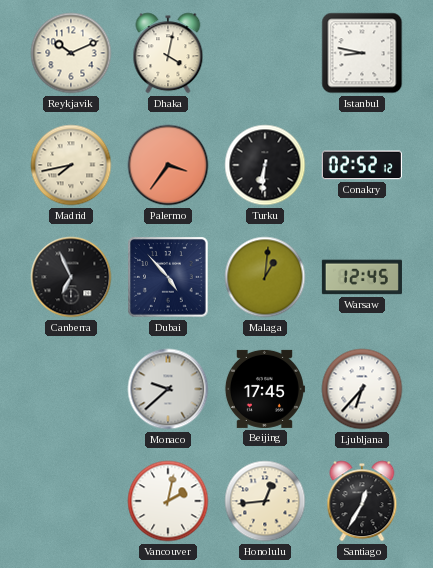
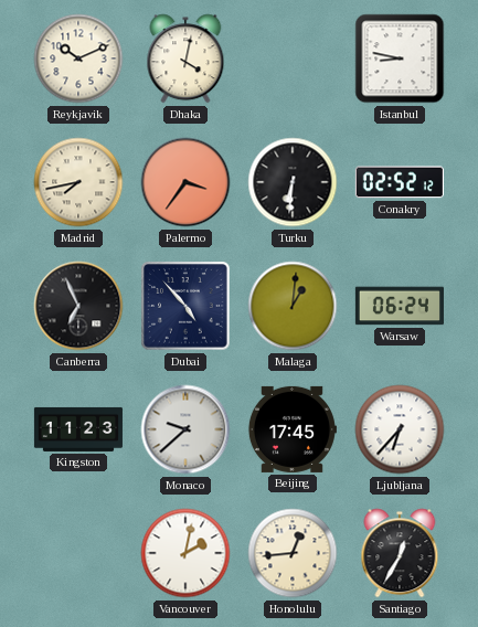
Warsaw: 12:45 -> 06:24
Kingston: none -> 11:23
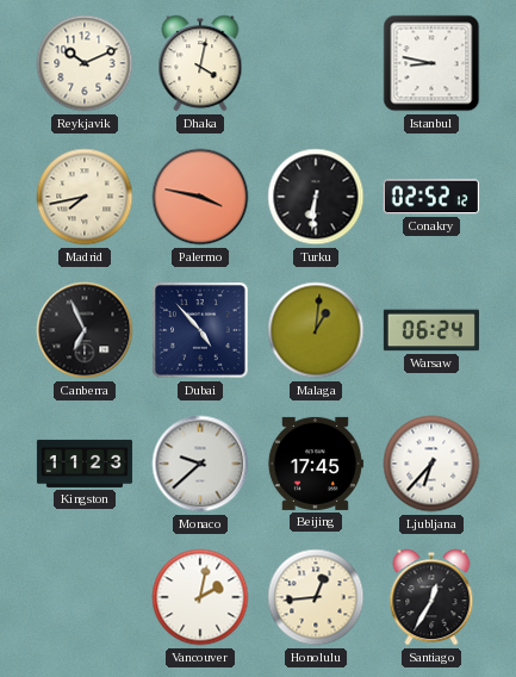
Palermo: 3:36 -> 3:47
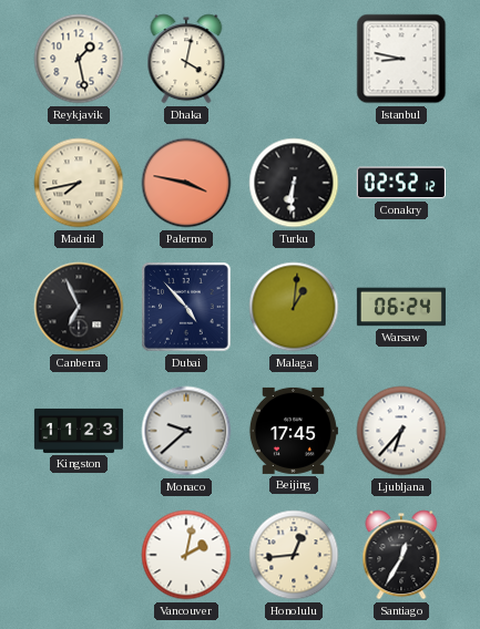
Reykjavik: 10:11 -> 1:28
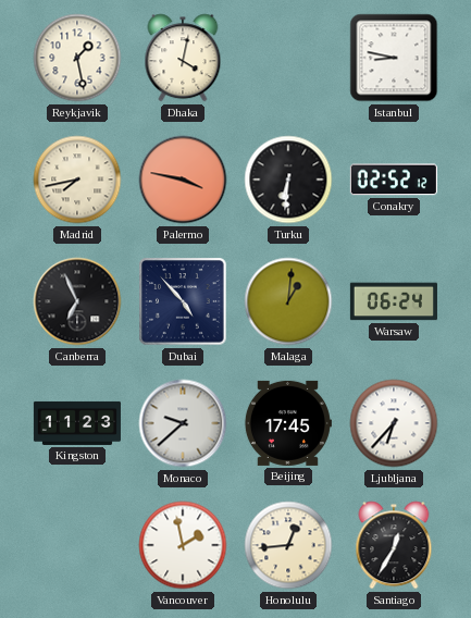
Vancouver: 2:02 -> 1:58
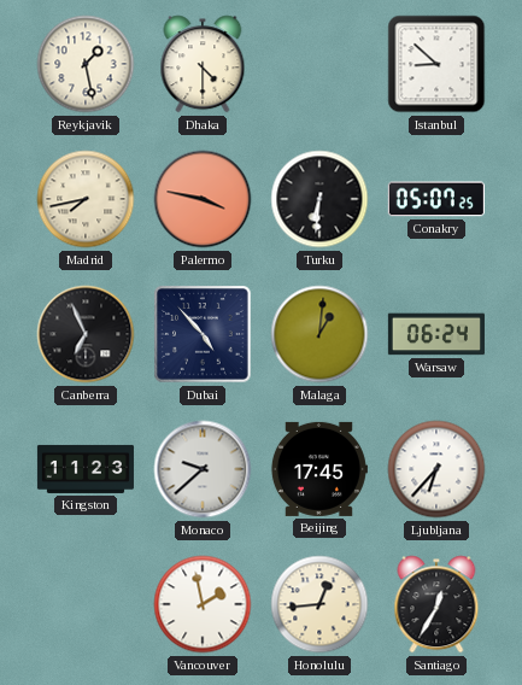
Dhaka: 4:02 -> 4:30
Istanbul: 8:47 -> 8:52
Conakry: 02:52 -> 05:07
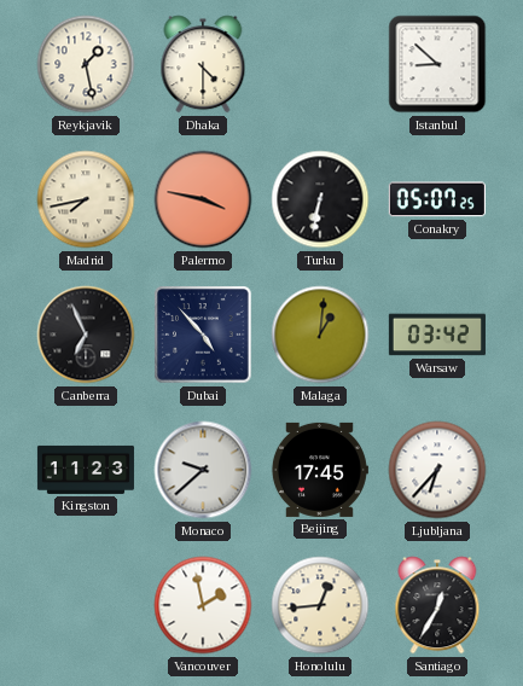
Turku: 6:31 -> 6:32
Warsaw: 06:24 -> 03:42
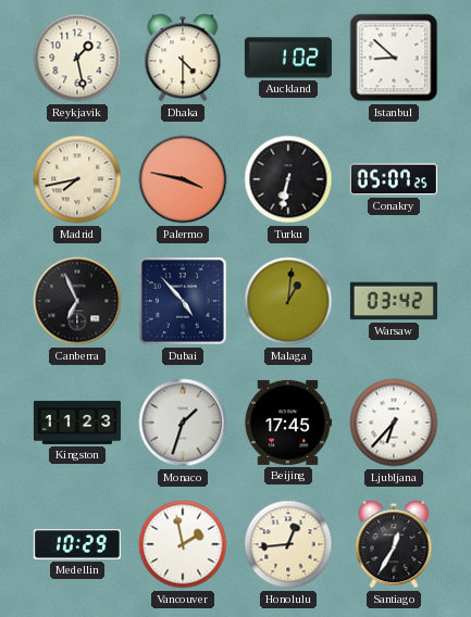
Auckland: none -> 1:02
Monaco: 9:38 -> 1:33
Medellin: none -> 10:29
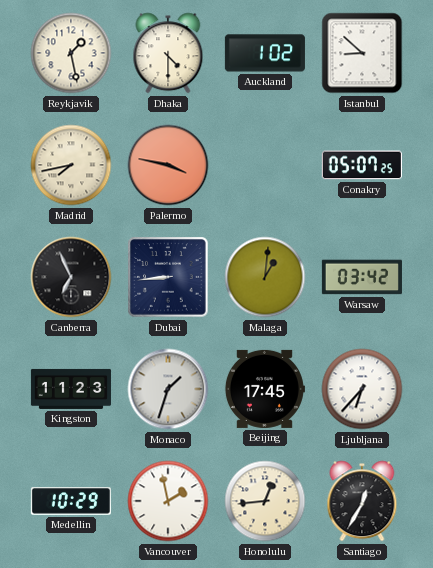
Turku: 6:32 -> none
Dubai: 4:53 -> 8:44
